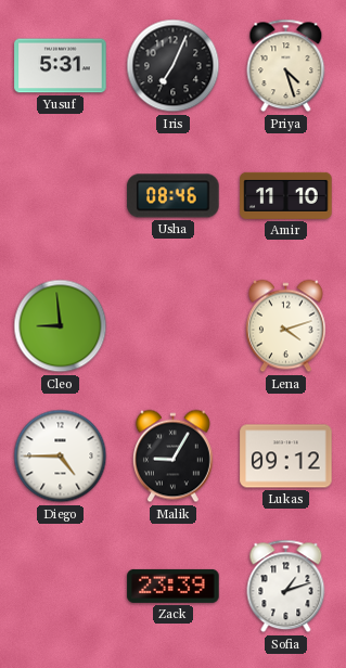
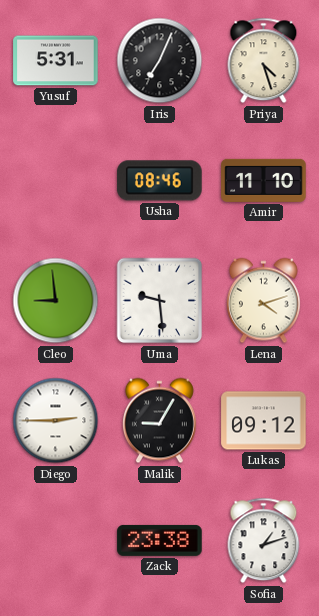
Uma: none -> 9:29
Diego: 4:45 -> 2:45
Zack: 23:39 -> 23:38
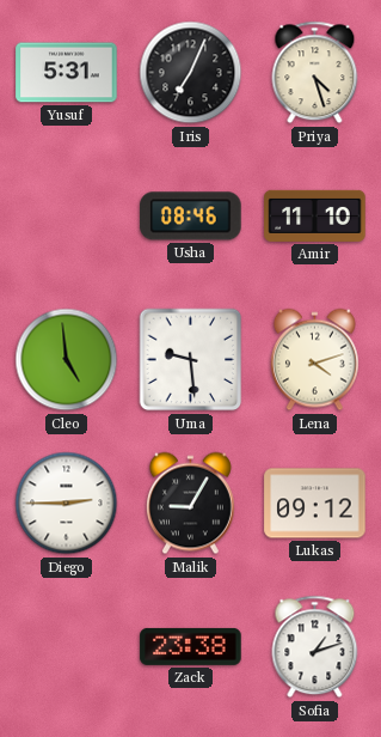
Cleo: 8:59 -> 4:59
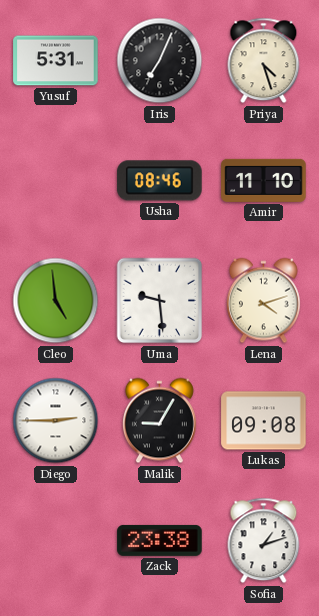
Lukas: 09:12 -> 09:08
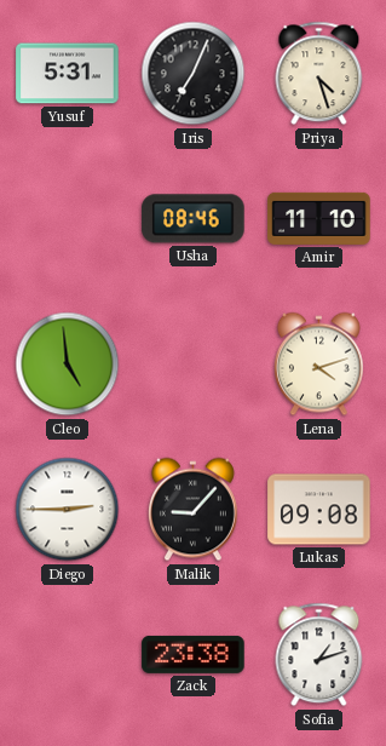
Uma: 9:29 -> none
Malik: 9:05 -> 9:07
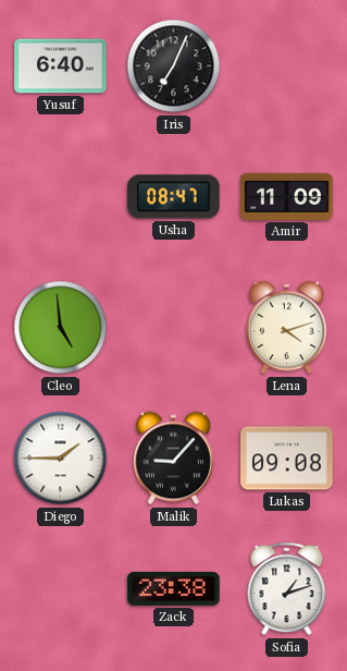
Yusuf: 5:31 -> 6:40
Priya: 4:27 -> none
Usha: 08:46 -> 08:47
Amir: 11:10 -> 11:09
Diego: 2:45 -> 1:45
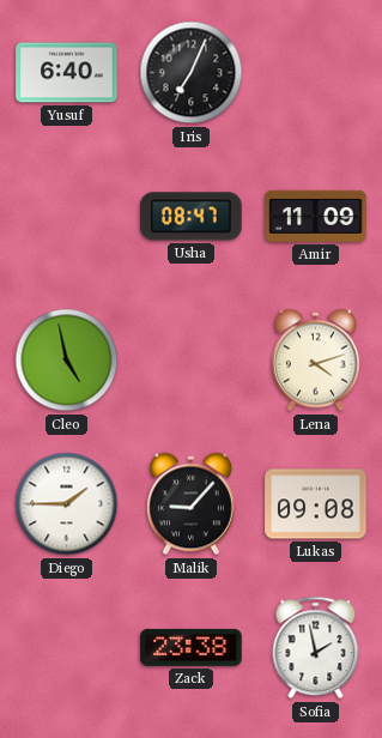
Cleo: 4:59 -> 4:58
Sofia: 1:12 -> 1:58
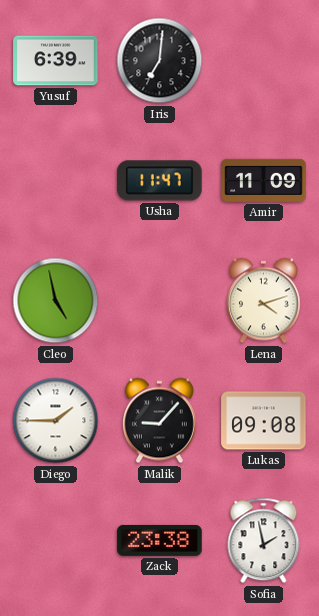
Yusuf: 6:40 -> 6:39
Iris: 7:04 -> 7:01
Usha: 08:47 -> 11:47
